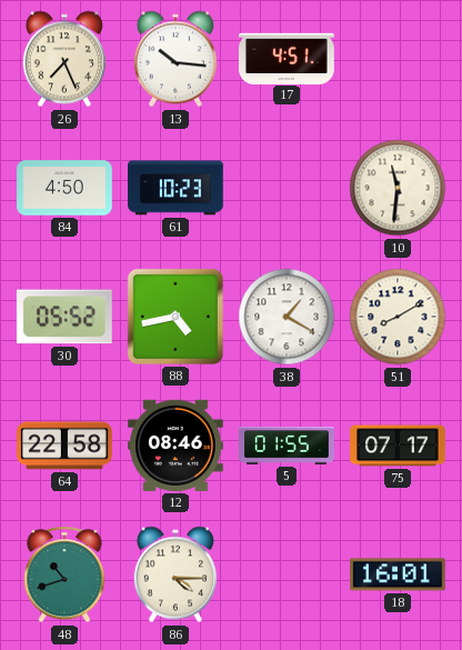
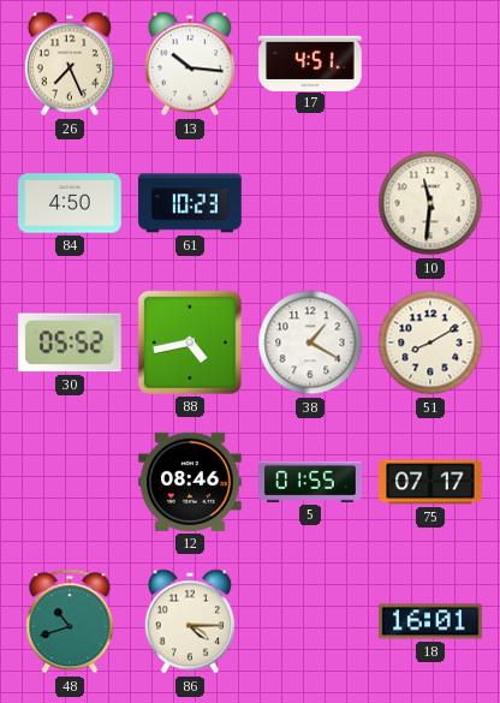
64: 22:58 -> none
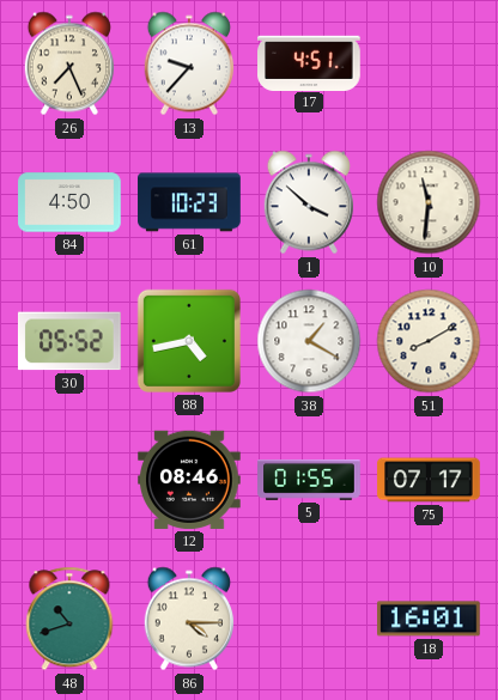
13: 10:16 -> 9:37
1: none -> 3:52
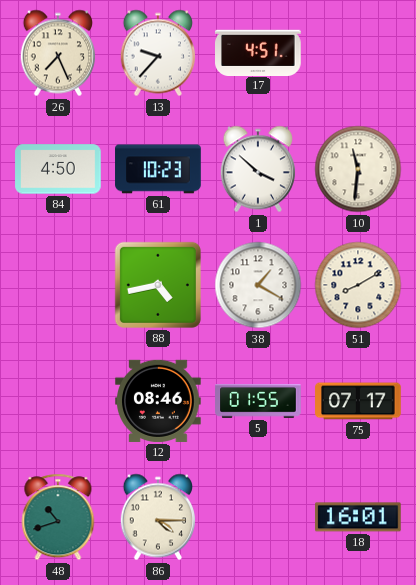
30: 05:52 -> none
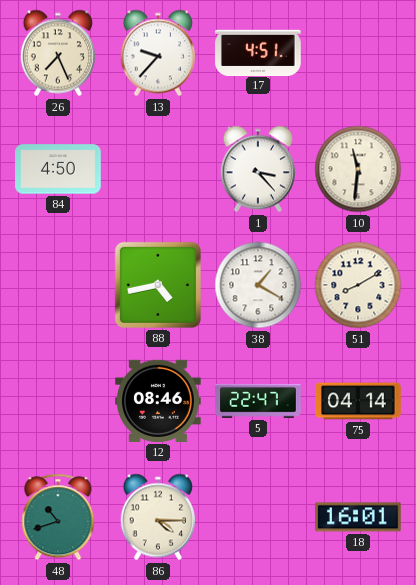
61: 10:23 -> none
1: 3:52 -> 3:23
5: 01:55 -> 22:47
75: 07:17 -> 04:14
